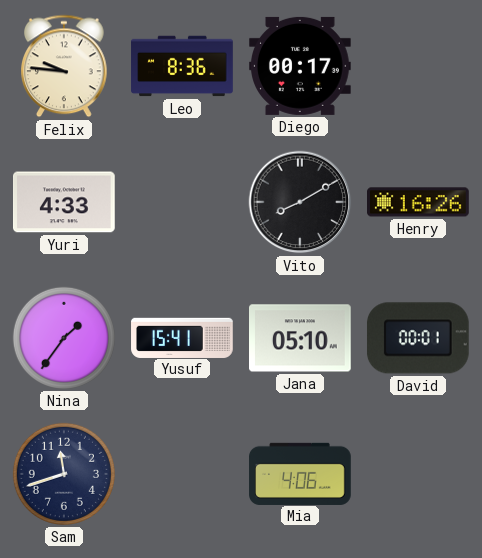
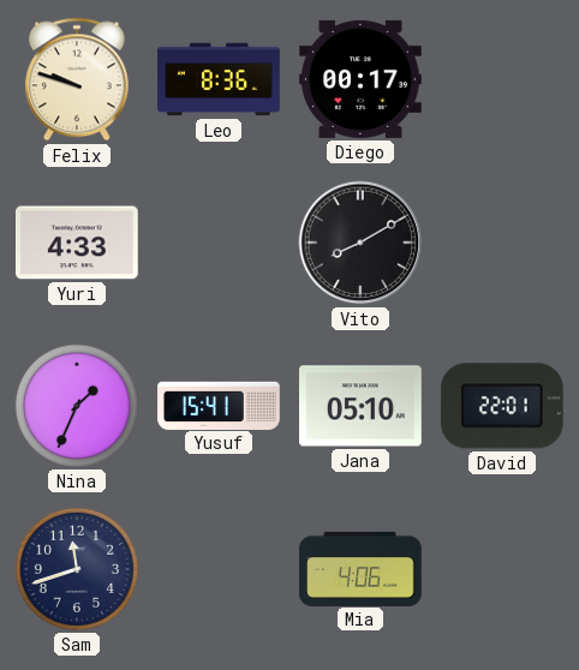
Felix: 9:46 -> 9:48
Henry: 16:26 -> none
Nina: 1:36 -> 1:34
David: 00:01 -> 22:01
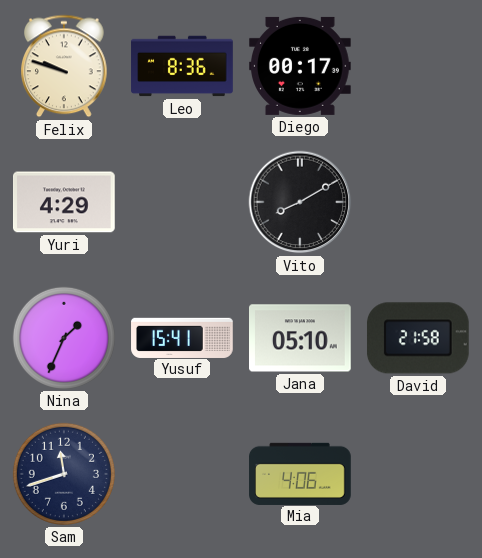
Yuri: 4:33 -> 4:29
David: 22:01 -> 21:58
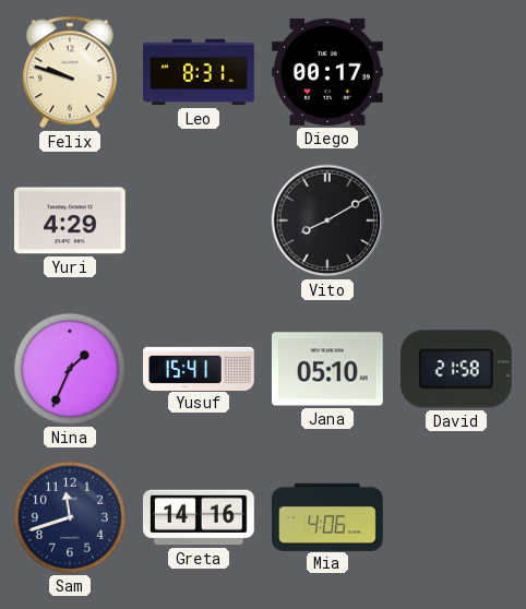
Leo: 8:36 -> 8:31
Greta: none -> 14:16
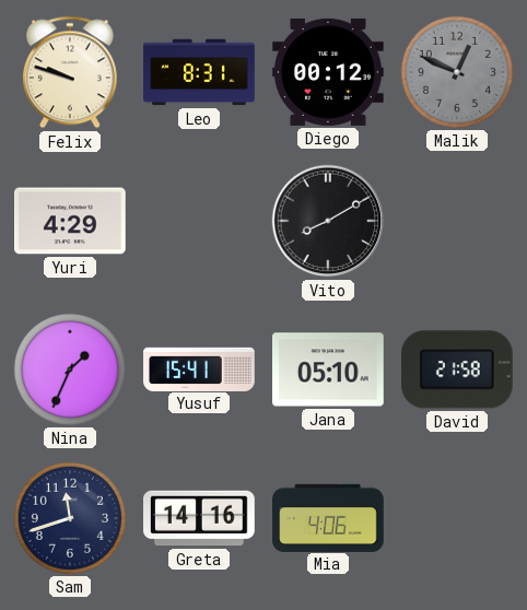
Diego: 00:17 -> 00:12
Malik: none -> 12:49
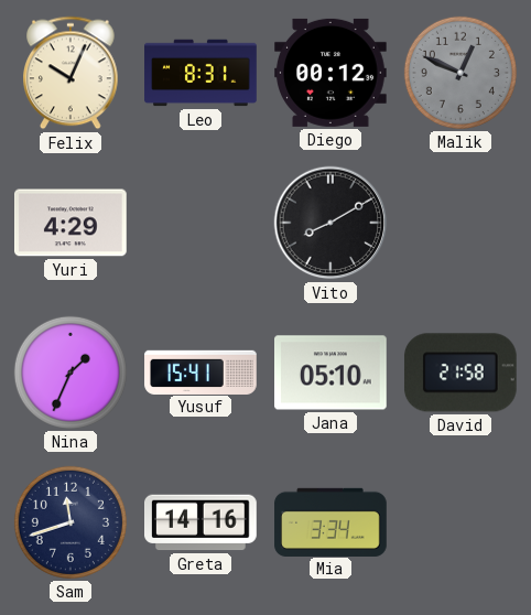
Felix: 9:48 -> 10:04
Mia: 4:06 -> 3:34
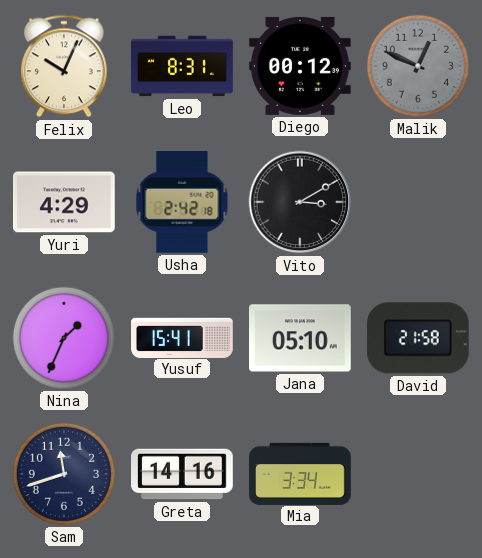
Usha: none -> 2:42
Vito: 8:10 -> 3:10
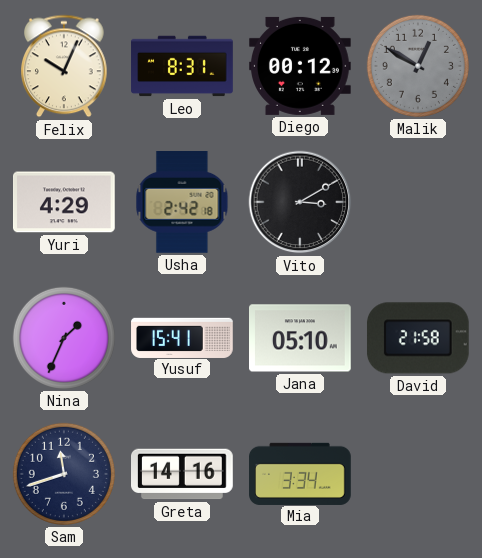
Malik: 12:49 -> 12:50
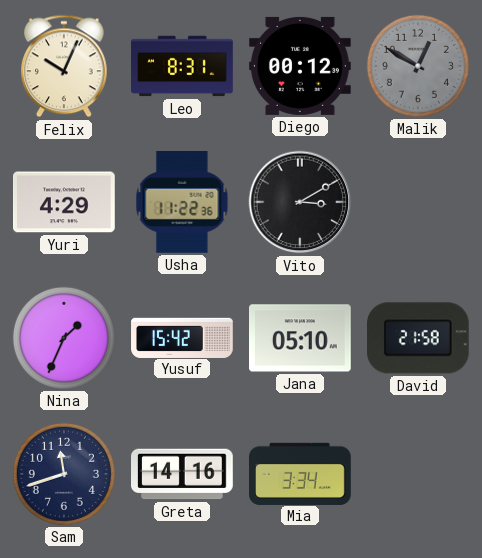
Usha: 2:42 -> 11:22
Yusuf: 15:41 -> 15:42
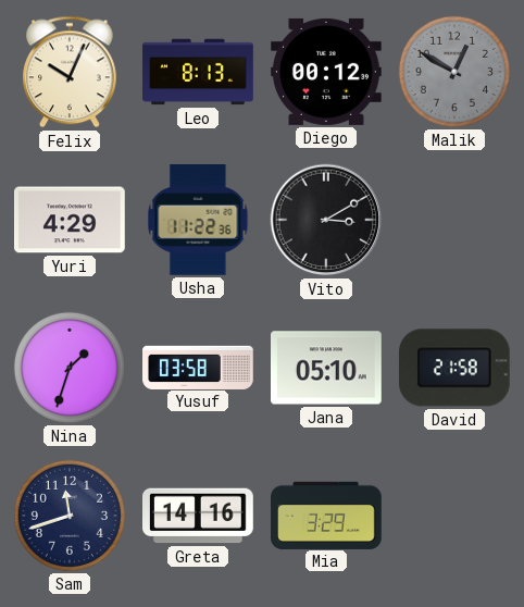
Leo: 8:31 -> 8:13
Nina: 1:34 -> 1:33
Yusuf: 15:42 -> 03:58
Mia: 3:34 -> 3:29
